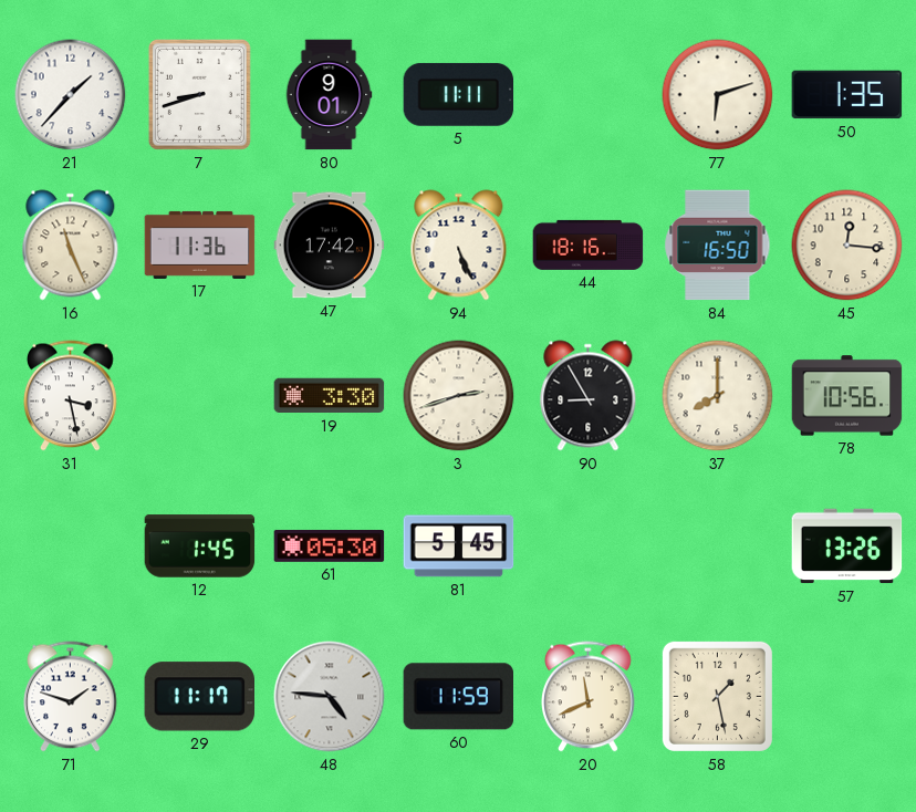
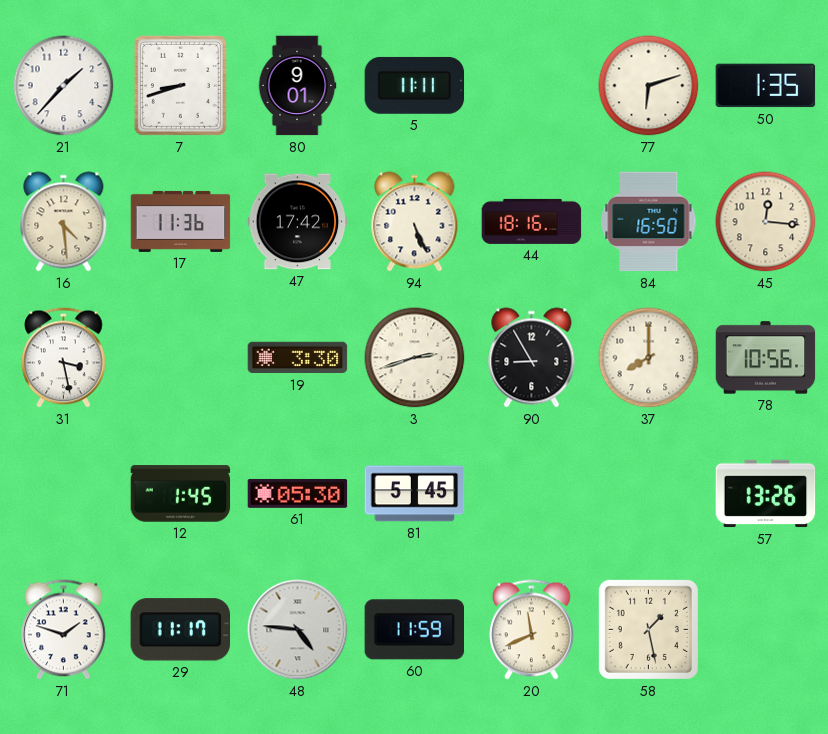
16: 11:26 -> 4:29
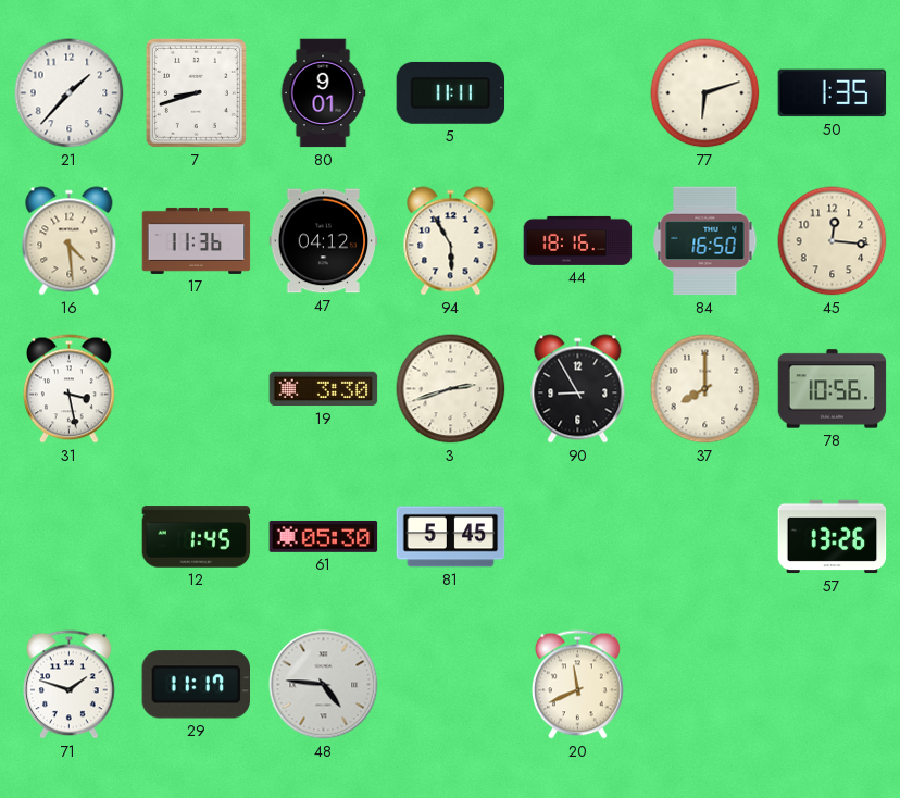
47: 17:42 -> 04:12
94: 5:26 -> 5:55
60: 11:59 -> none
58: 1:28 -> none
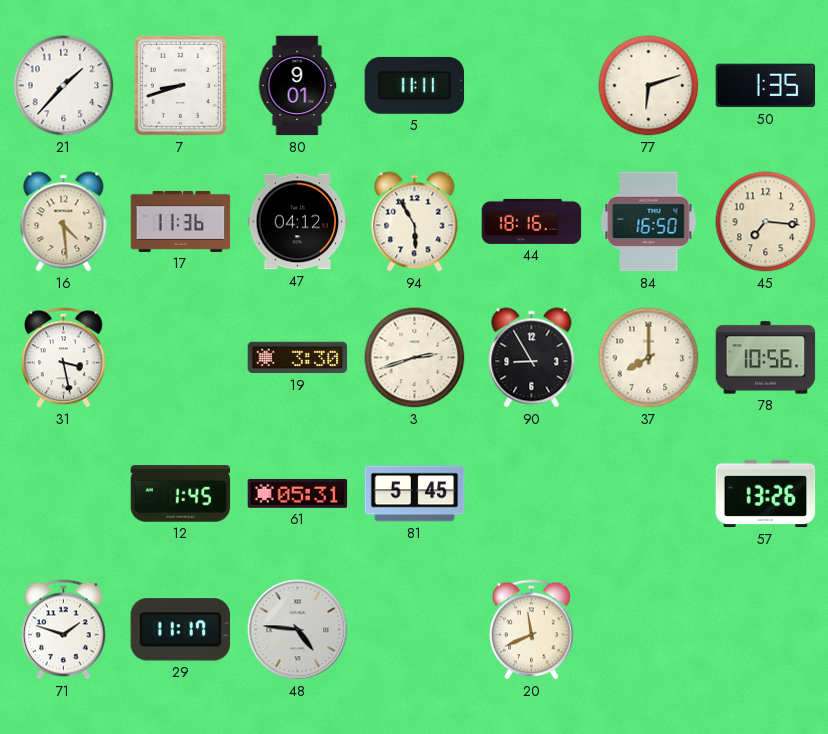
45: 12:16 -> 7:16
61: 05:30 -> 05:31
